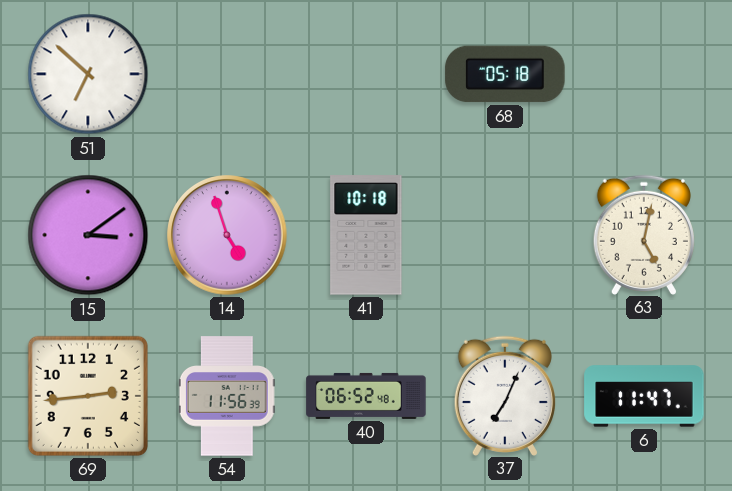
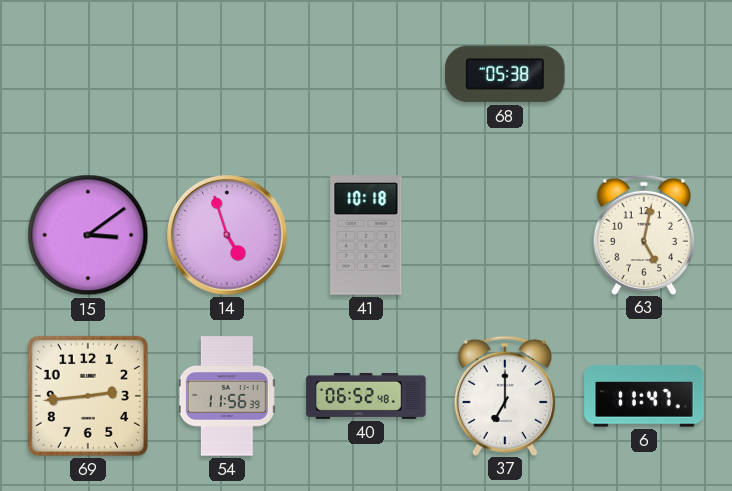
51: 6:52 -> none
68: 05:18 -> 05:38
37: 7:04 -> 7:00
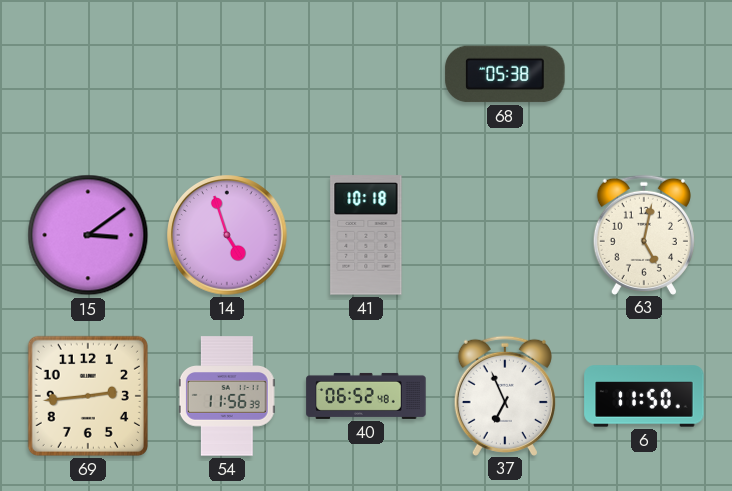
37: 7:00 -> 6:56
6: 11:47 -> 11:50
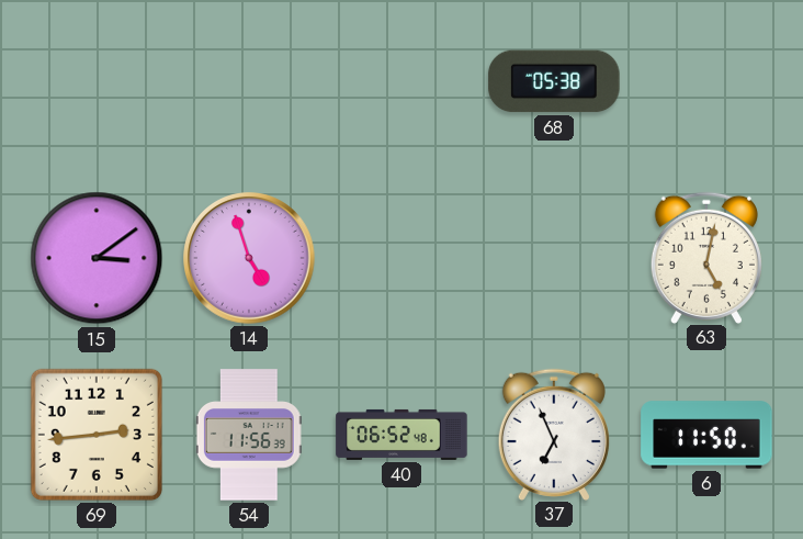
41: 10:18 -> none
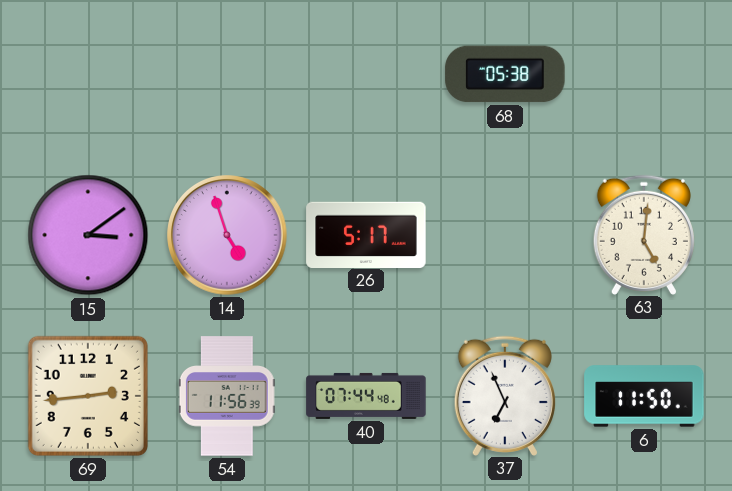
26: none -> 5:17
63: 5:02 -> 5:01
40: 06:52 -> 07:44
